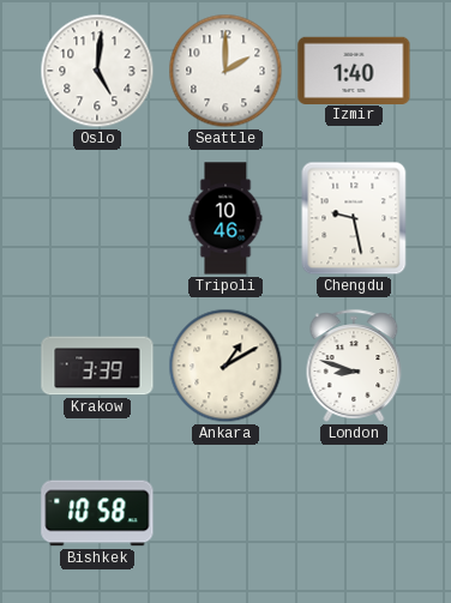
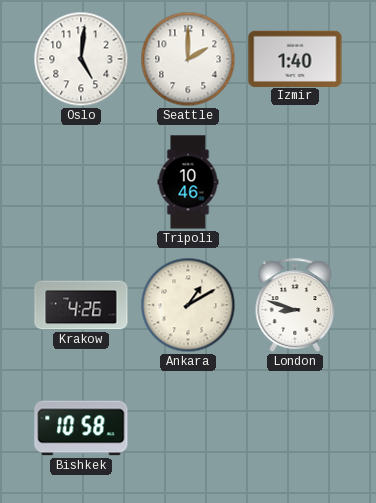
Chengdu: 9:28 -> none
Krakow: 3:39 -> 4:26
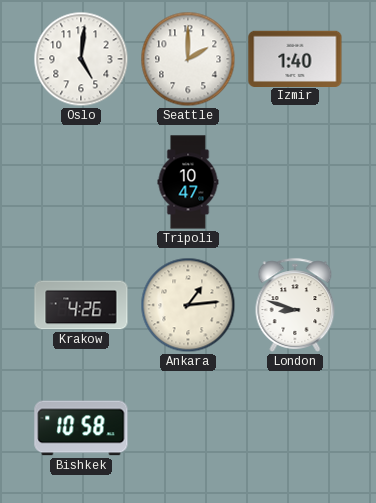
Tripoli: 10:46 -> 10:47
Ankara: 1:10 -> 1:14
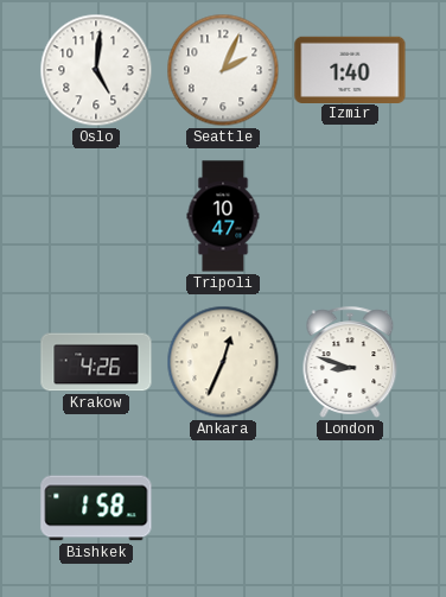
Seattle: 2:00 -> 2:04
Ankara: 1:14 -> 12:34
Bishkek: 10:58 -> 1:58
